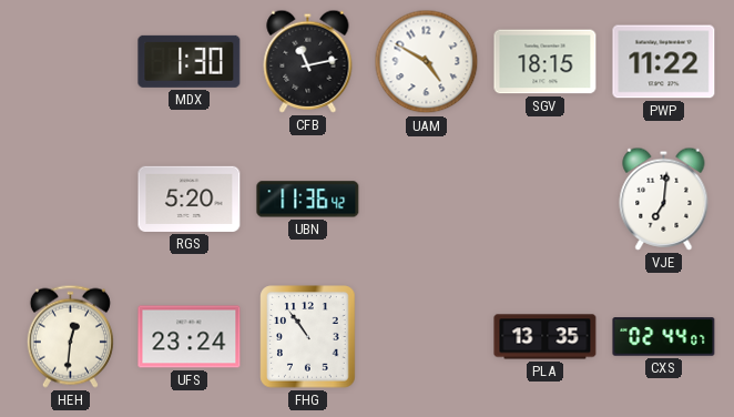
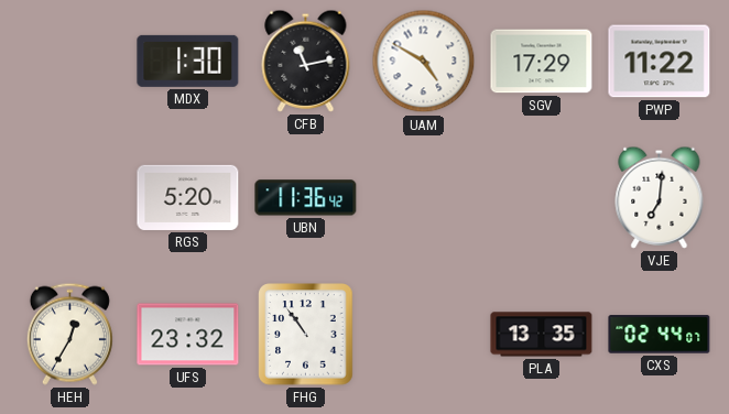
SGV: 18:15 -> 17:29
HEH: 12:31 -> 12:35
UFS: 23:24 -> 23:32
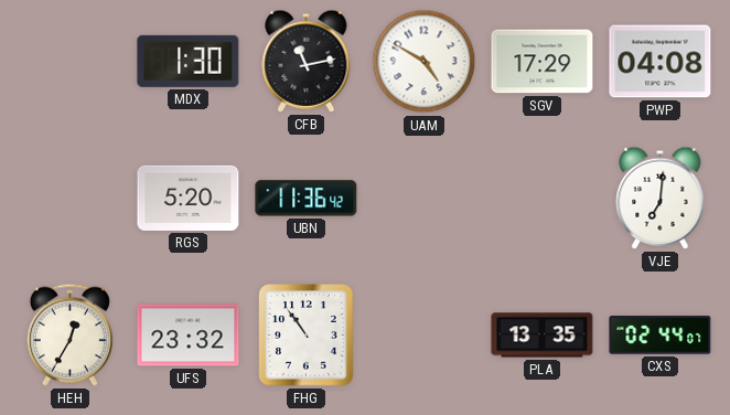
PWP: 11:22 -> 04:08
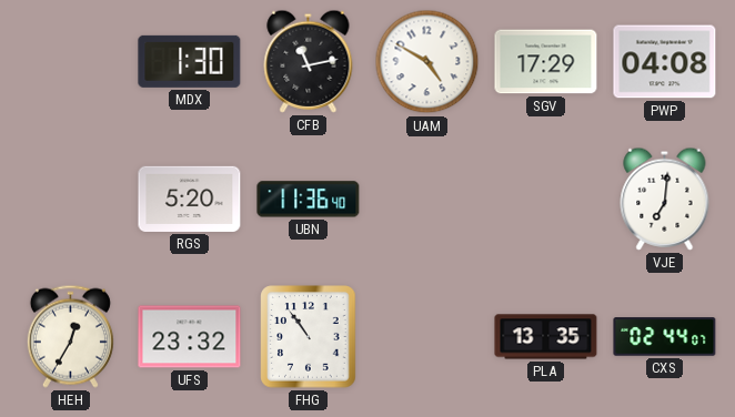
UBN: 11:36:42 -> 11:36:40
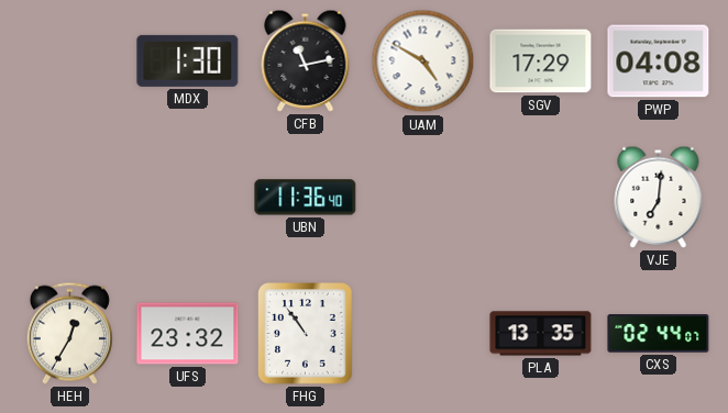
RGS: 5:20 -> none
